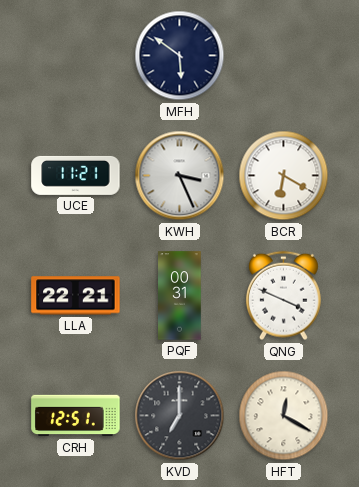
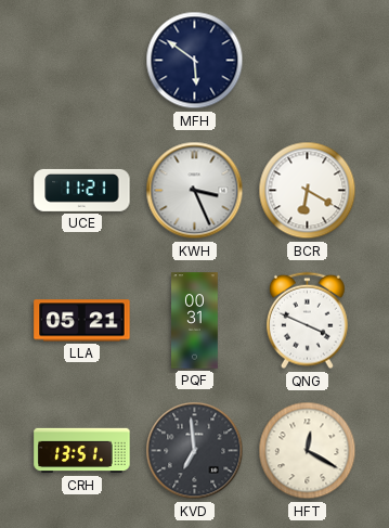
LLA: 22:21 -> 05:21
CRH: 12:51 -> 13:51
KVD: 7:00 -> 6:59
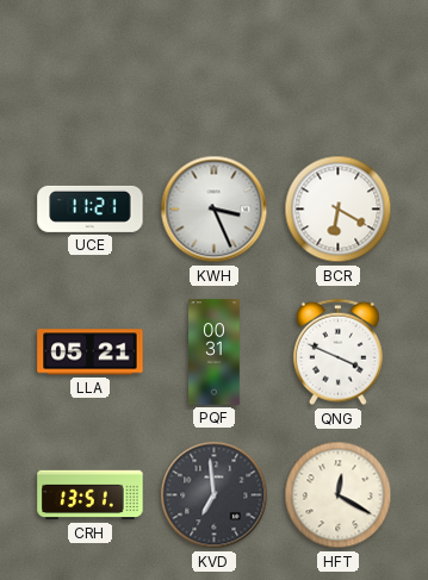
MFH: 5:51 -> none
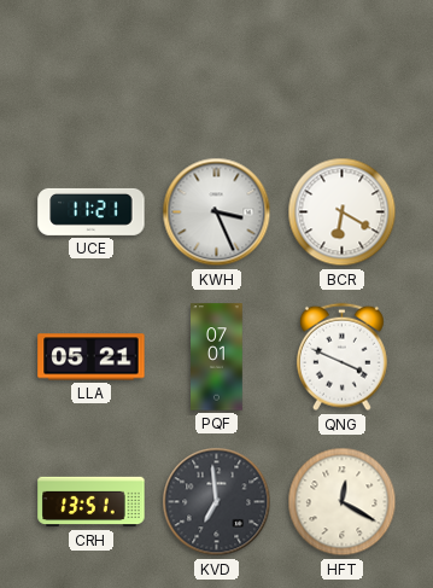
PQF: 00:31 -> 07:01
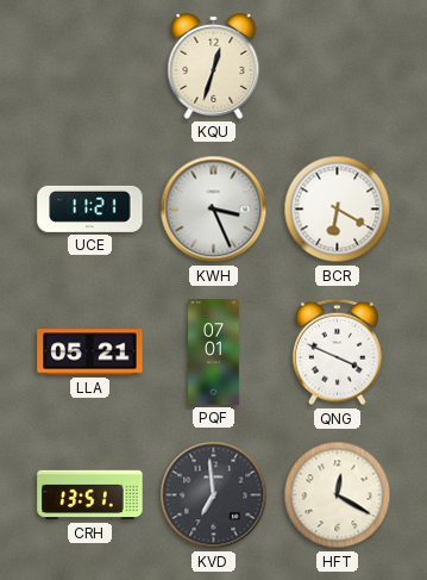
KQU: none -> 12:33
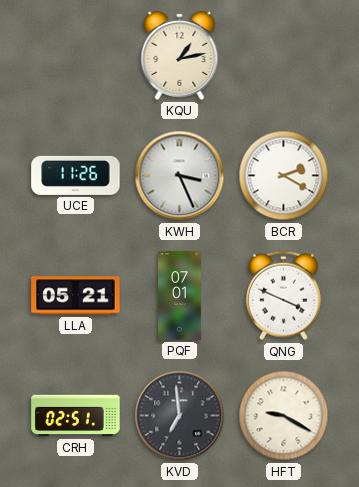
KQU: 12:33 -> 1:13
UCE: 11:21 -> 11:26
BCR: 6:20 -> 2:20
CRH: 13:51 -> 02:51
HFT: 12:20 -> 9:20
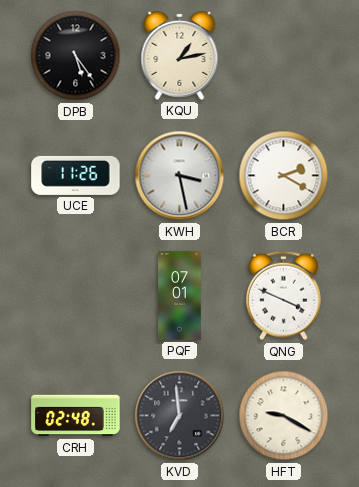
DPB: none -> 5:24
KWH: 3:26 -> 3:28
LLA: 05:21 -> none
CRH: 02:51 -> 02:48
